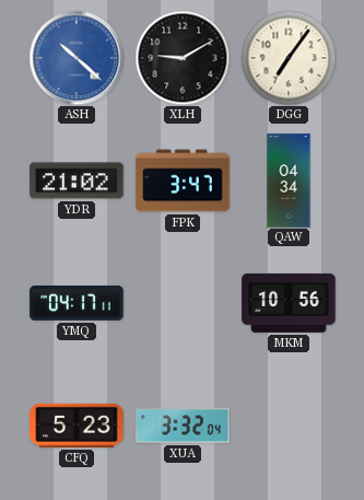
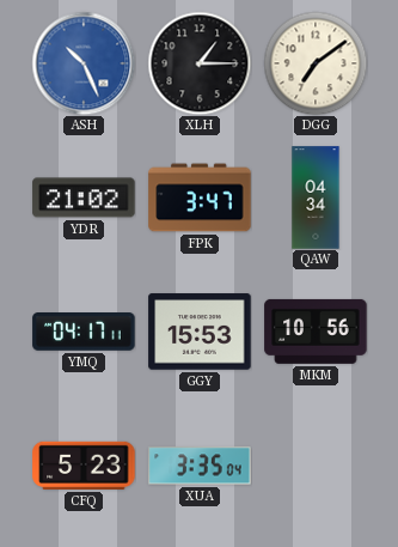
ASH: 10:22 -> 10:26
XLH: 9:10 -> 1:15
DGG: 7:06 -> 7:09
GGY: none -> 15:53
XUA: 3:32 -> 3:35
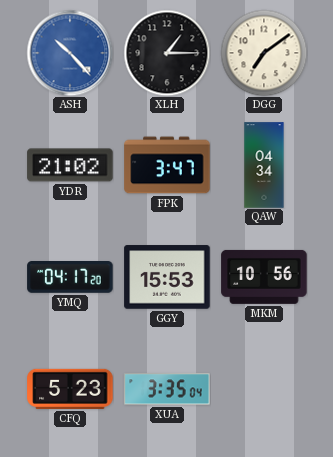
ASH: 10:26 -> 10:23
YMQ: 04:17:11 -> 04:17:20
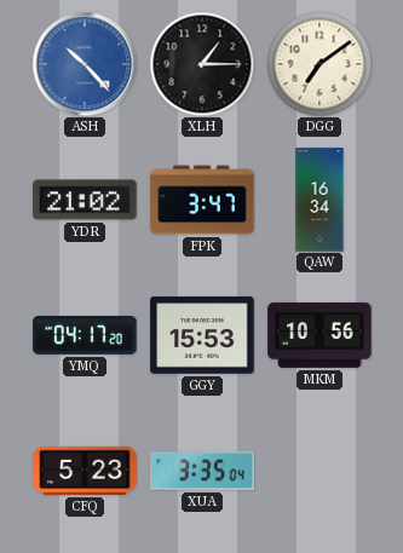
QAW: 04:34 -> 16:34
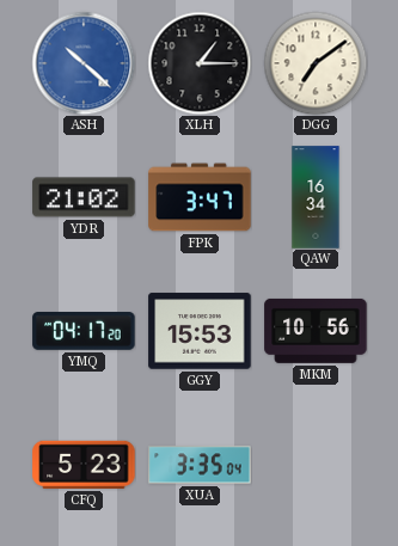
ASH: 10:23 -> 10:22
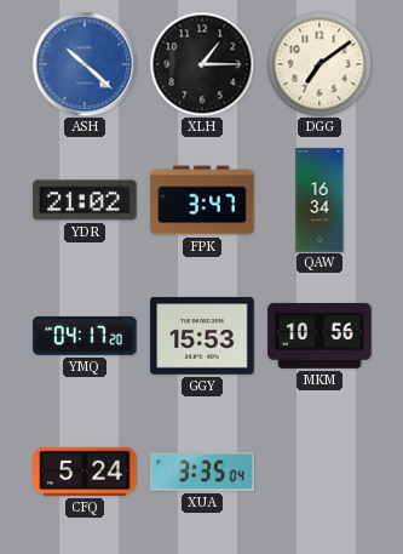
CFQ: 5:23 -> 5:24
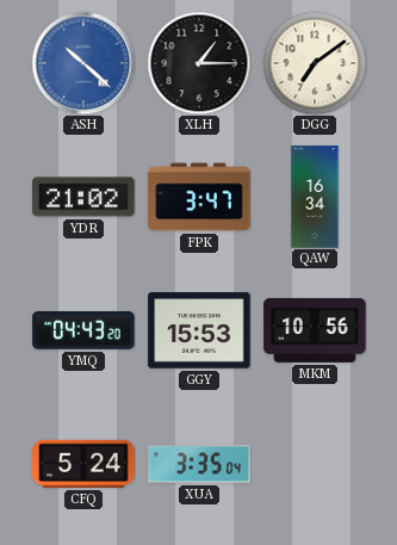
YMQ: 04:17 -> 04:43
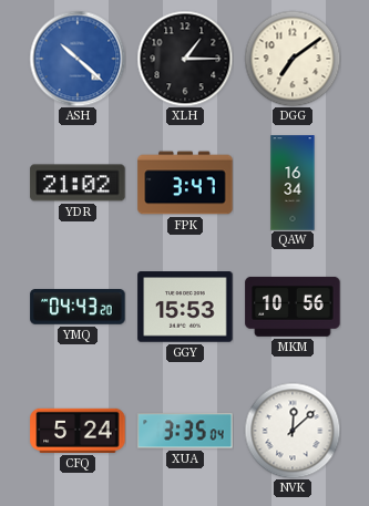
NVK: none -> 12:08
